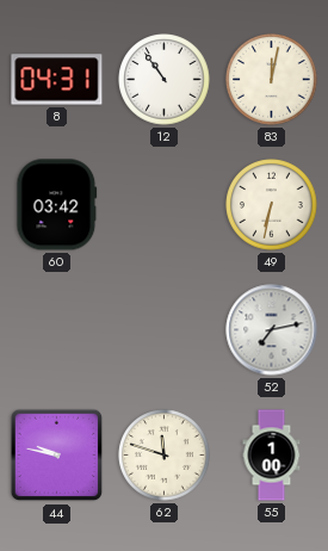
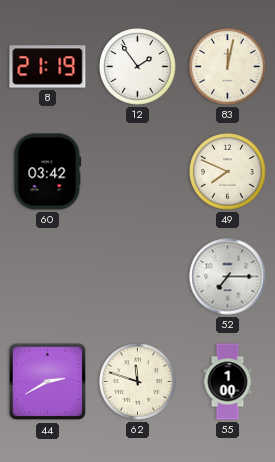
8: 04:31 -> 21:19
12: 10:54 -> 1:54
49: 6:32 -> 7:49
52: 7:13 -> 7:15
44: 9:47 -> 2:40
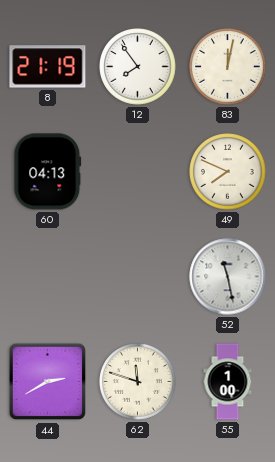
12: 1:54 -> 7:54
60: 03:42 -> 04:13
52: 7:15 -> 11:28
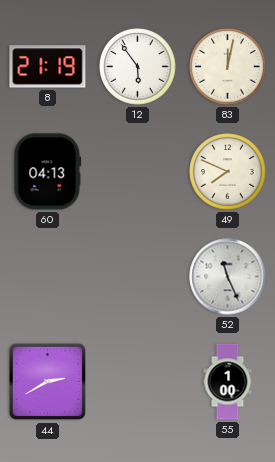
12: 7:54 -> 5:54
52: 11:28 -> 11:26
62: 11:48 -> none
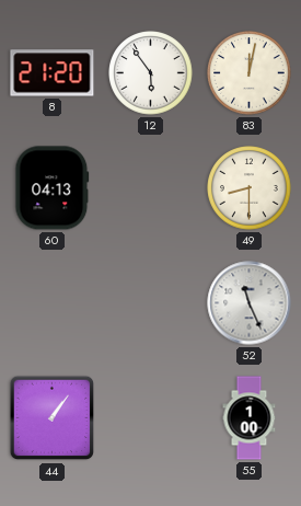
8: 21:19 -> 21:20
49: 7:49 -> 8:30
44: 2:40 -> 1:06
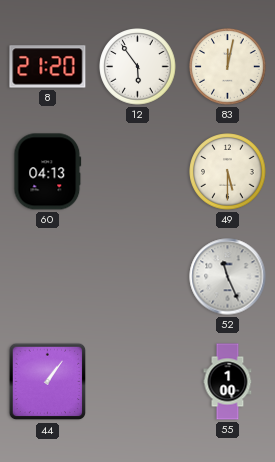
49: 8:30 -> 5:30
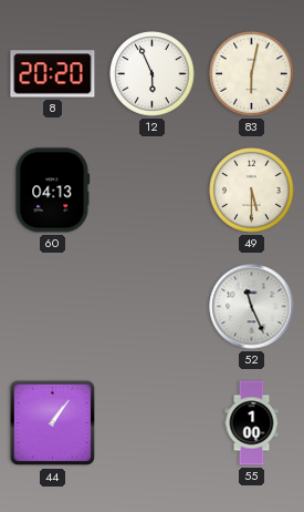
8: 21:20 -> 20:20
12: 5:54 -> 5:56
83: 12:02 -> 6:02
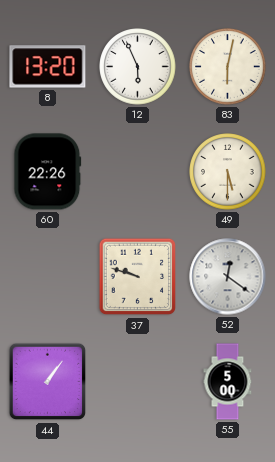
8: 20:20 -> 13:20
60: 04:13 -> 22:26
37: none -> 9:48
52: 11:26 -> 12:21
55: 1:00 -> 5:00
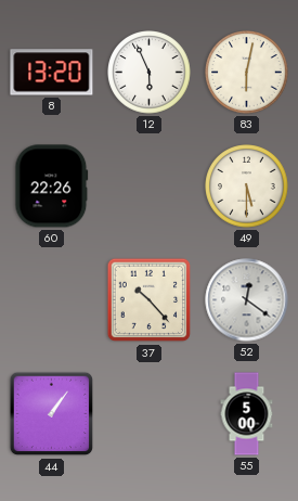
37: 9:48 -> 10:23
